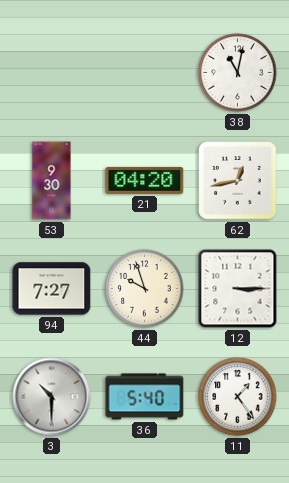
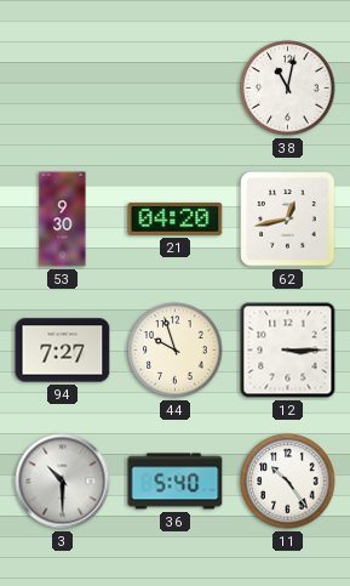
11: 1:24 -> 10:24
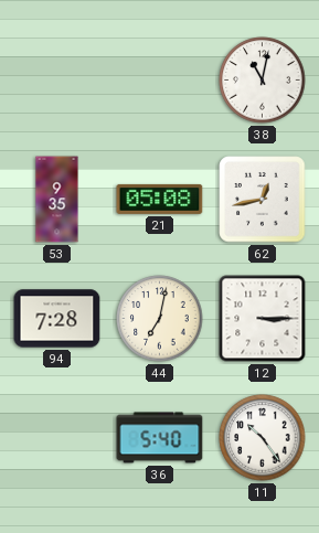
53: 9:30 -> 9:35
21: 04:20 -> 05:08
94: 7:27 -> 7:28
44: 9:57 -> 7:02
3: 10:30 -> none
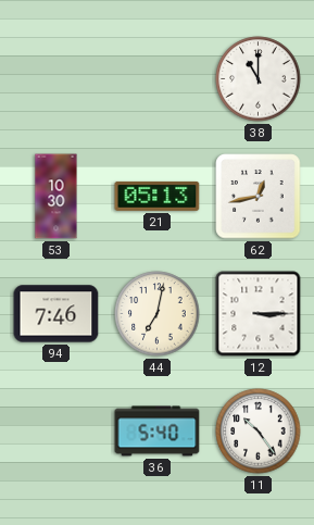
38: 11:02 -> 11:00
53: 9:35 -> 10:30
21: 05:08 -> 05:13
94: 7:28 -> 7:46
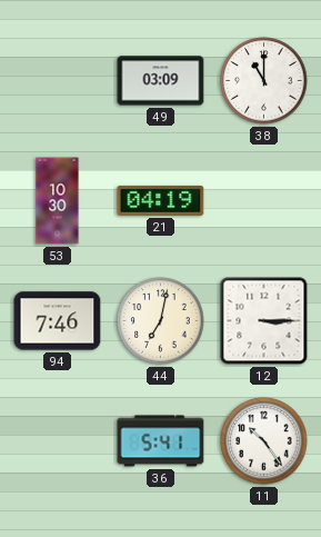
49: none -> 03:09
21: 05:13 -> 04:19
62: 12:43 -> none
36: 5:40 -> 5:41
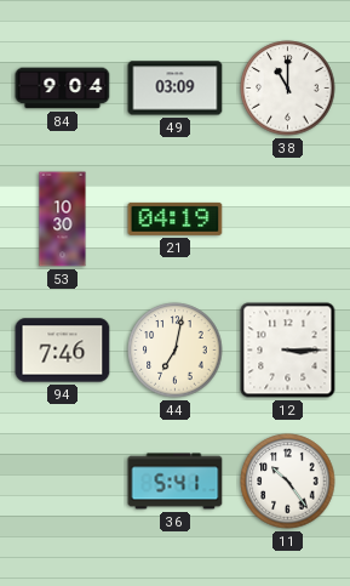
84: none -> 9:04
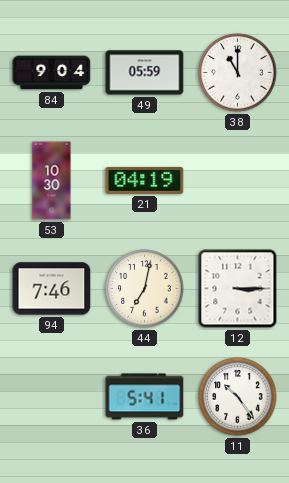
49: 03:09 -> 05:59
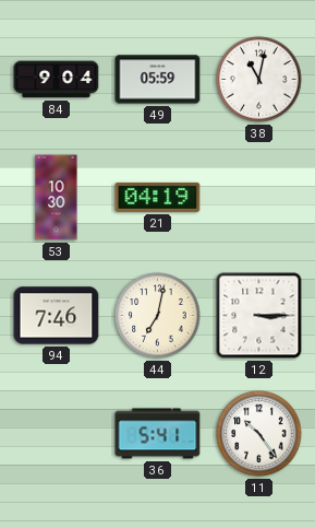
38: 11:00 -> 11:02
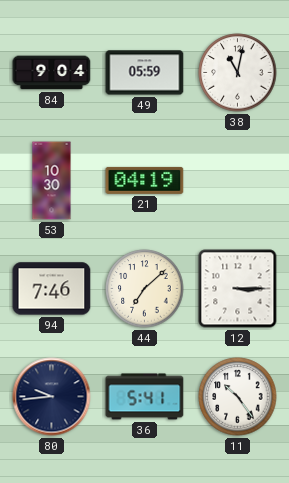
44: 7:02 -> 7:08
80: none -> 9:44
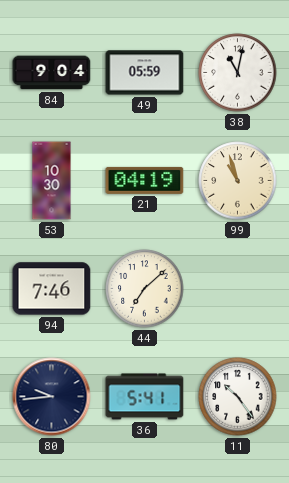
99: none -> 10:57
12: 3:15 -> none
